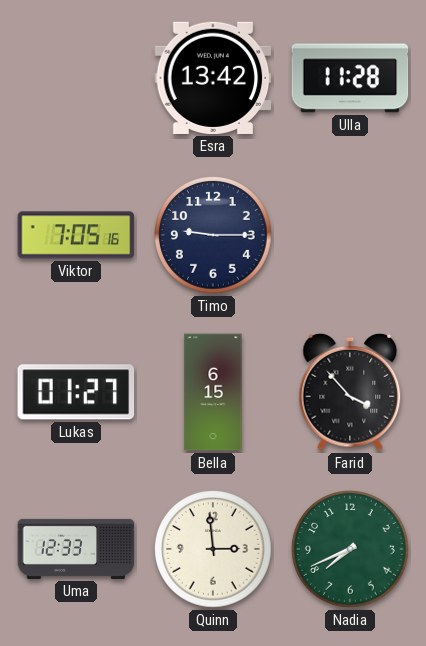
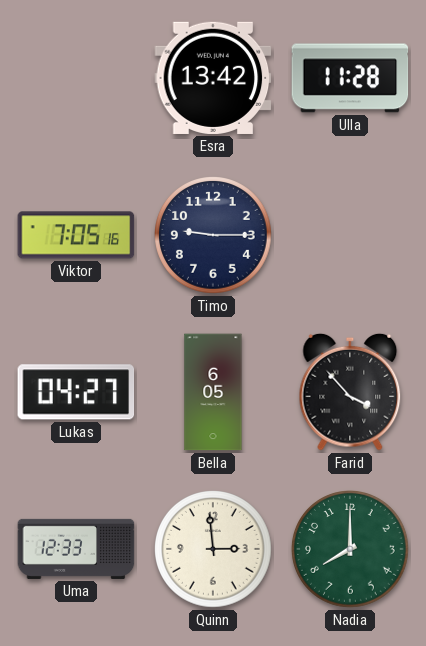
Lukas: 01:27 -> 04:27
Bella: 6:15 -> 6:05
Nadia: 7:41 -> 8:00
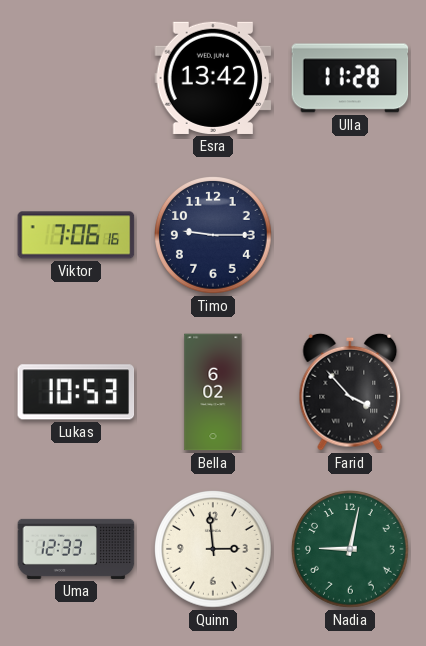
Viktor: 7:05 -> 7:06
Lukas: 04:27 -> 10:53
Bella: 6:05 -> 6:02
Nadia: 8:00 -> 9:02
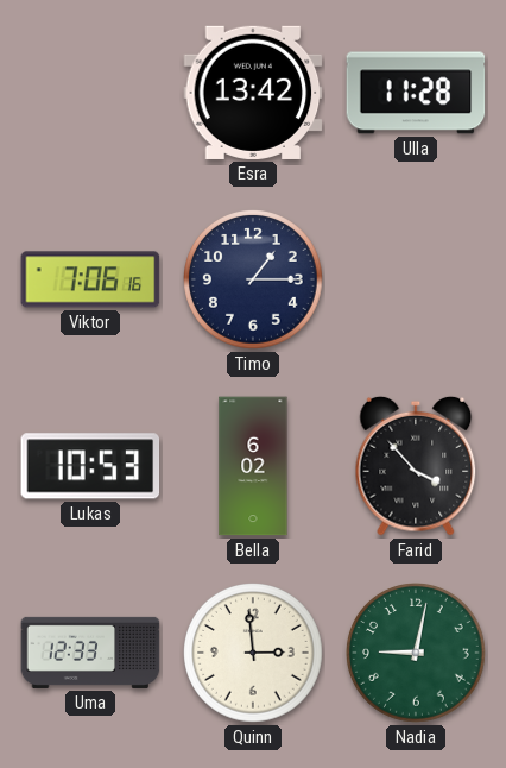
Timo: 9:15 -> 1:15
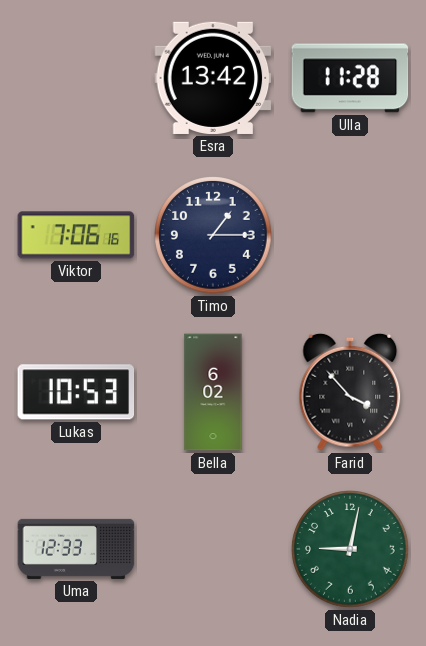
Quinn: 2:59 -> none
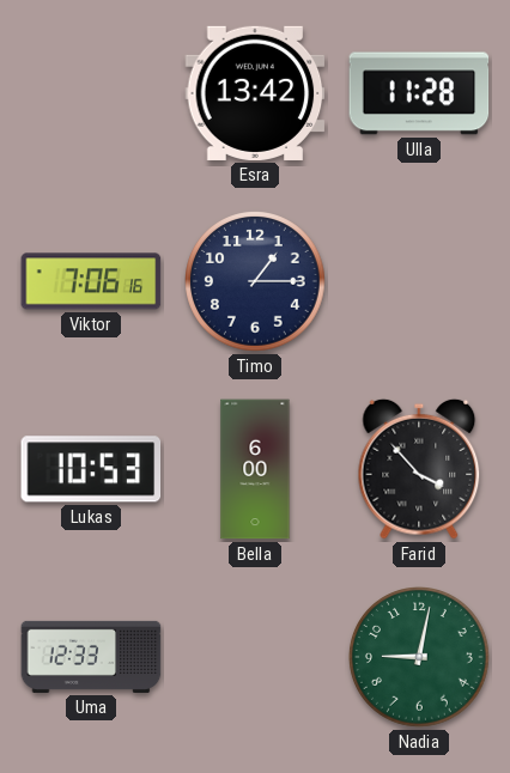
Bella: 6:02 -> 6:00
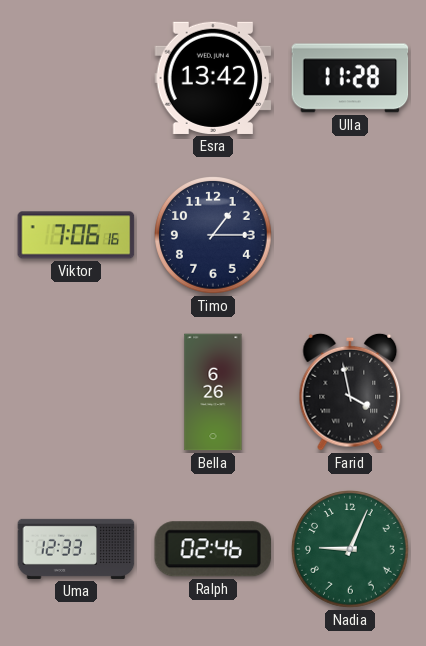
Lukas: 10:53 -> none
Bella: 6:00 -> 6:26
Farid: 3:53 -> 3:58
Ralph: none -> 02:46
Nadia: 9:02 -> 9:04
